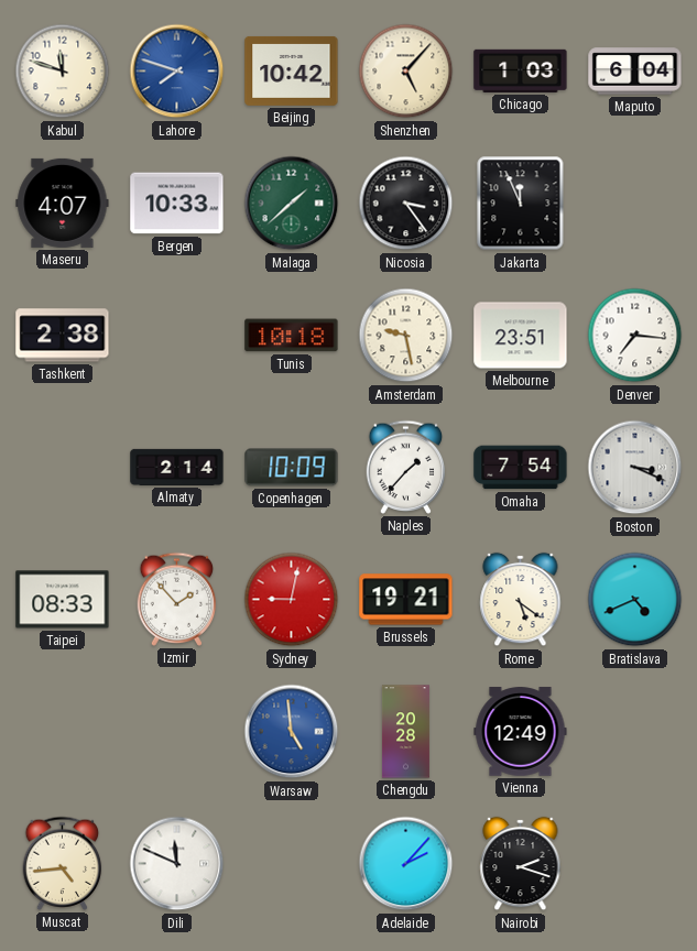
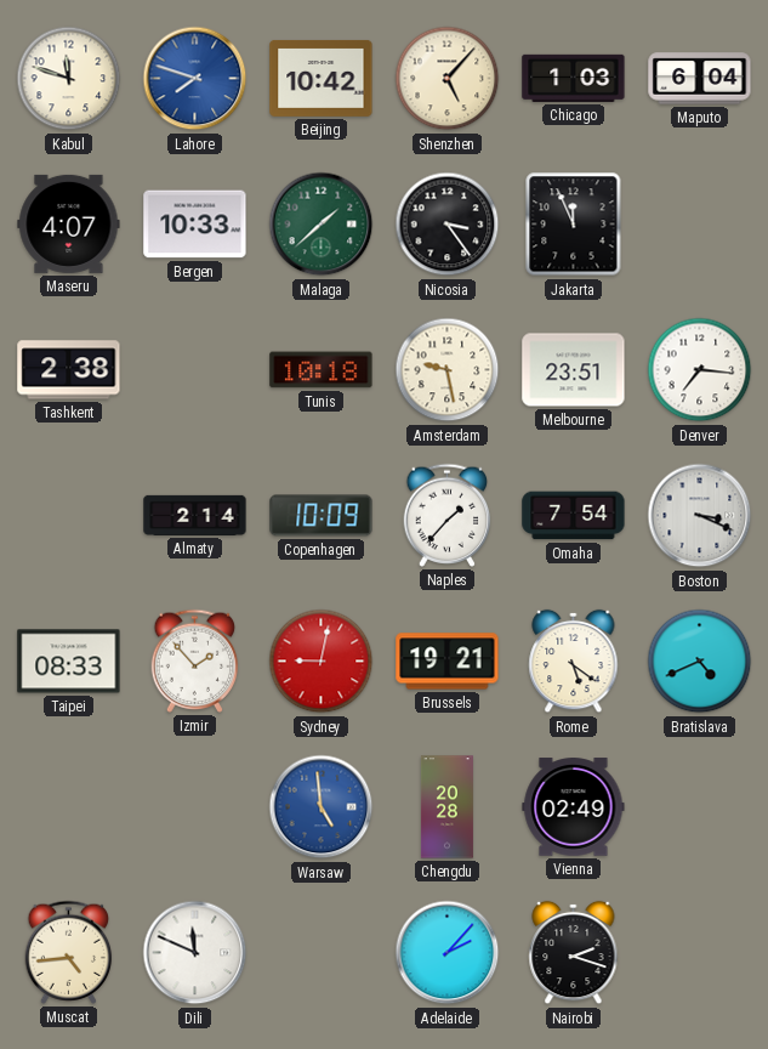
Vienna: 12:49 -> 02:49
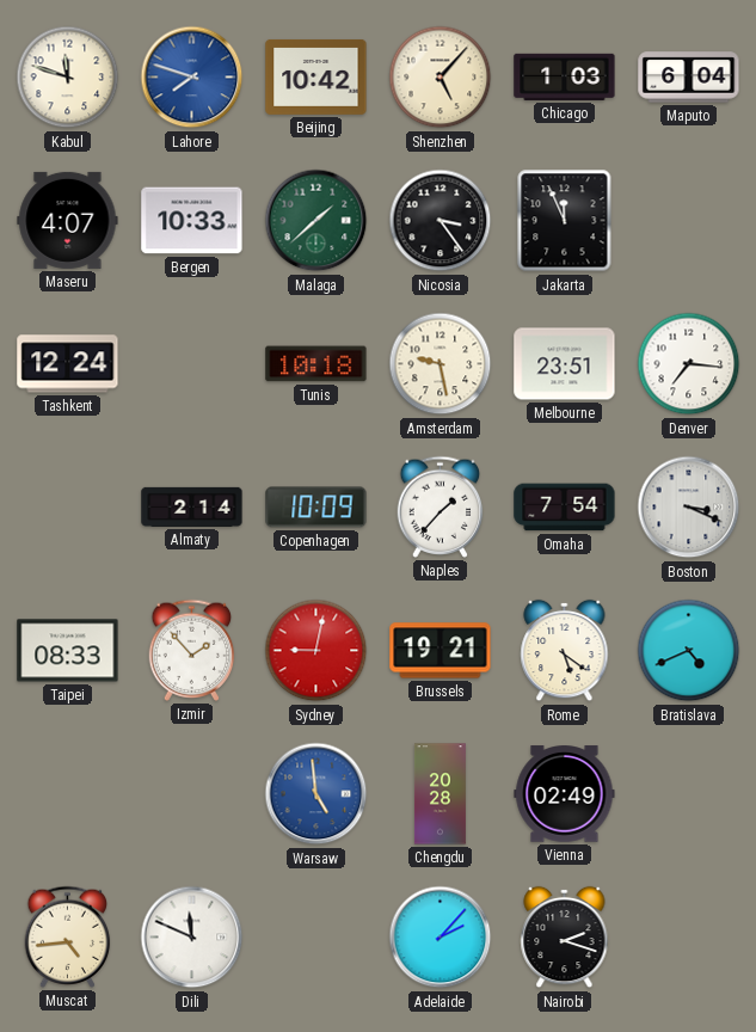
Tashkent: 2:38 -> 12:24
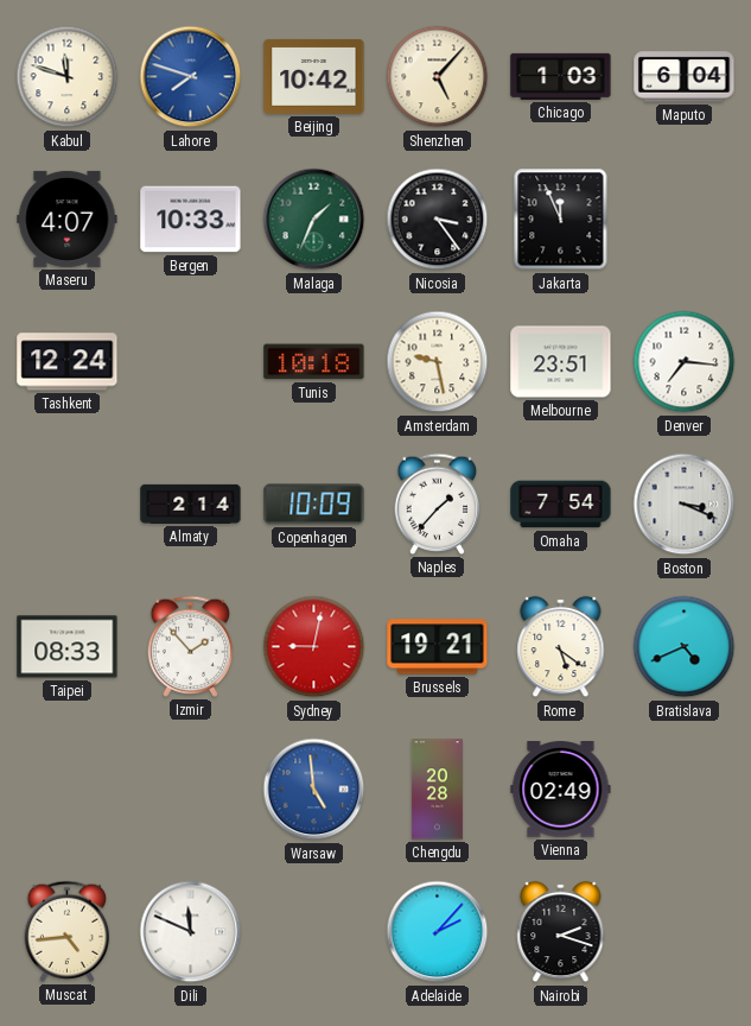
Malaga: 1:38 -> 1:34
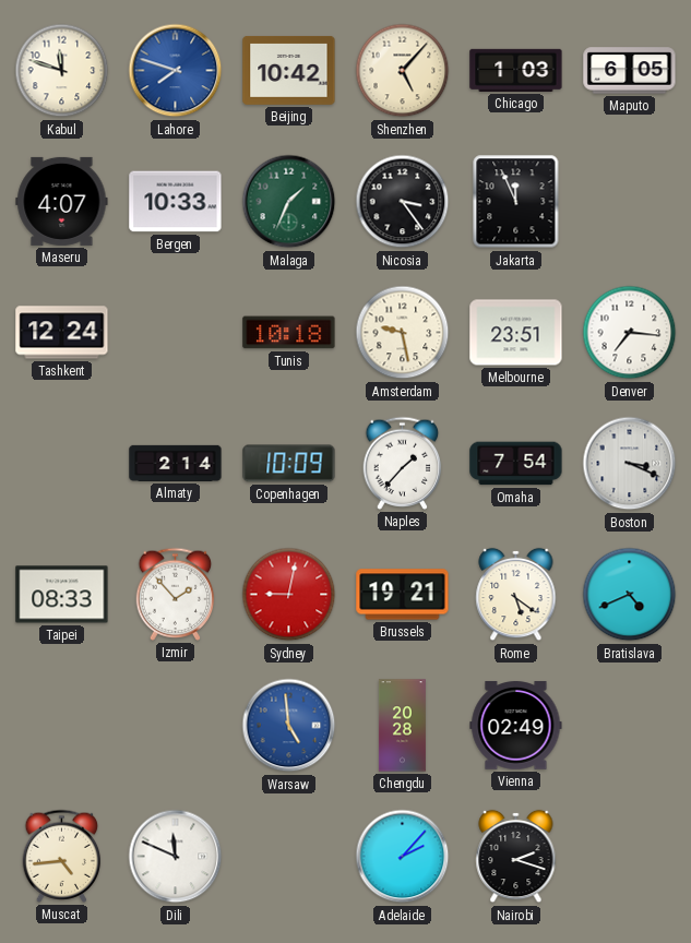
Maputo: 6:04 -> 6:05
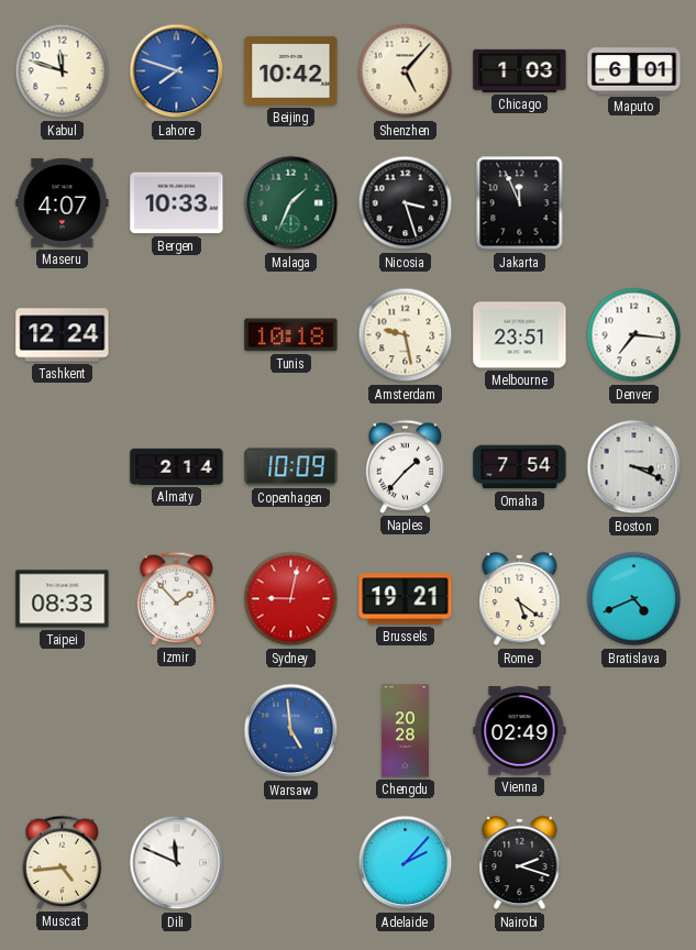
Maputo: 6:05 -> 6:01
Nicosia: 3:24 -> 3:27
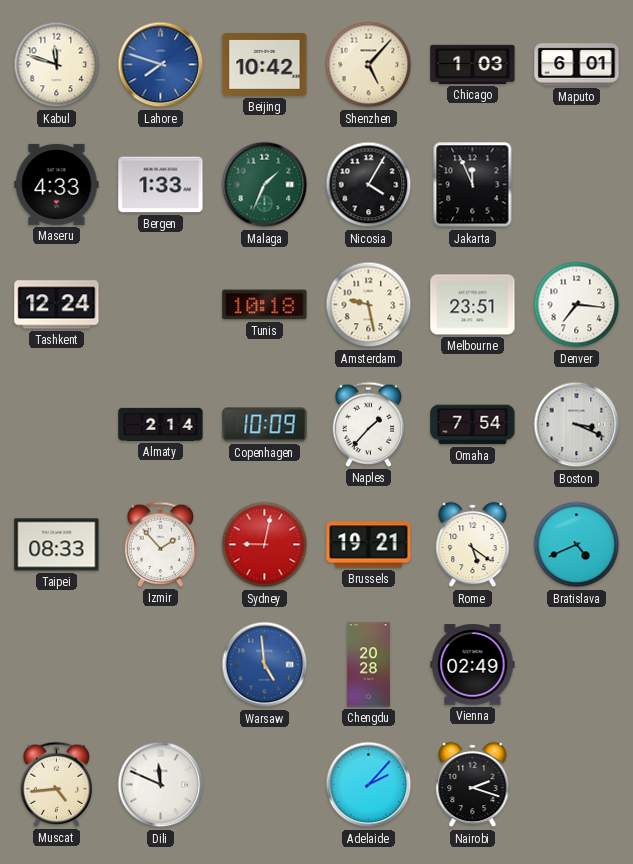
Maseru: 4:07 -> 4:33
Bergen: 10:33 -> 1:33
Nicosia: 3:27 -> 4:05
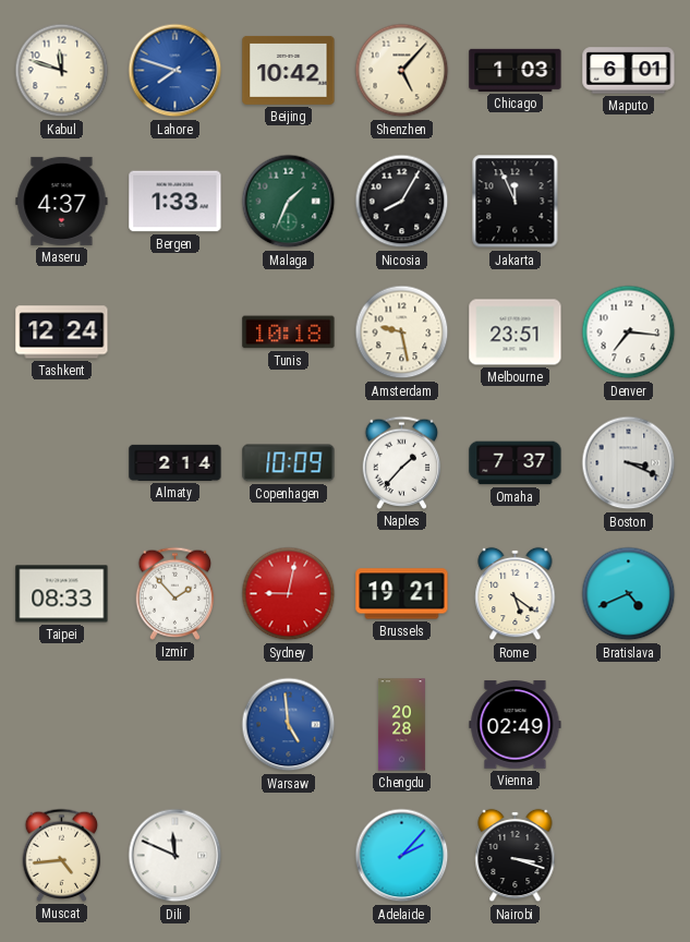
Maseru: 4:33 -> 4:37
Nicosia: 4:05 -> 8:05
Omaha: 7:54 -> 7:37
Nairobi: 2:18 -> 3:18
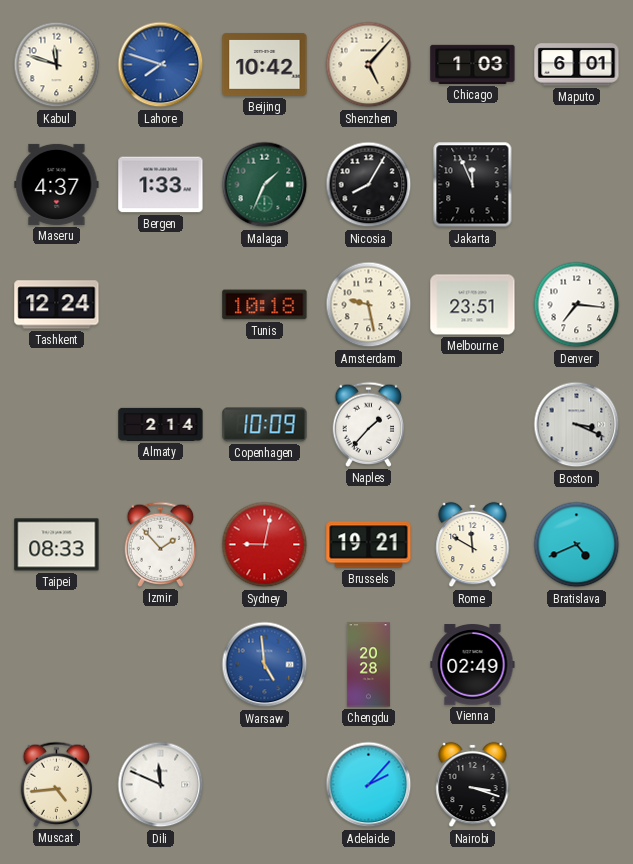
Omaha: 7:37 -> none
Rome: 5:21 -> 11:50
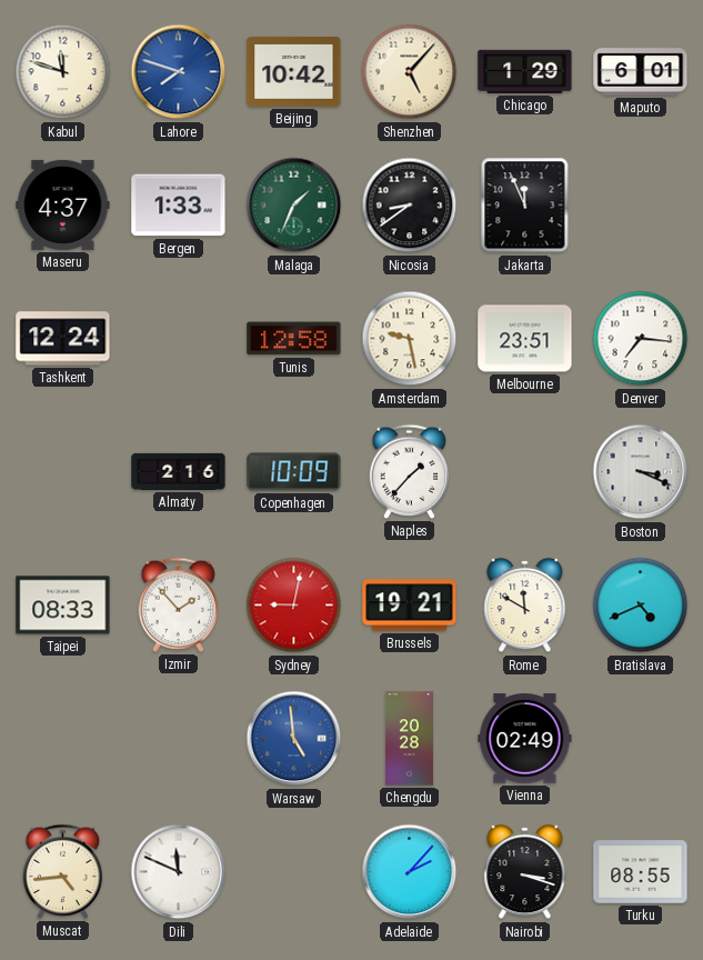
Chicago: 1:03 -> 1:29
Nicosia: 8:05 -> 8:39
Tunis: 10:18 -> 12:58
Almaty: 2:14 -> 2:16
Turku: none -> 08:55
